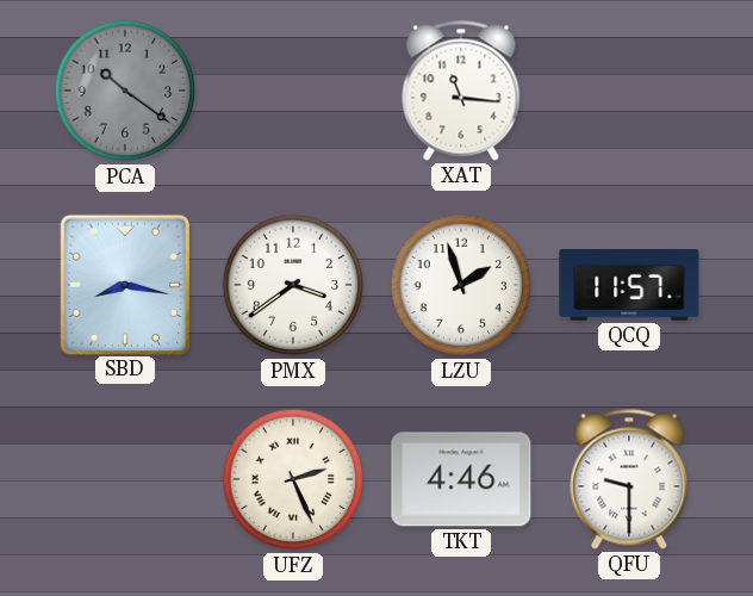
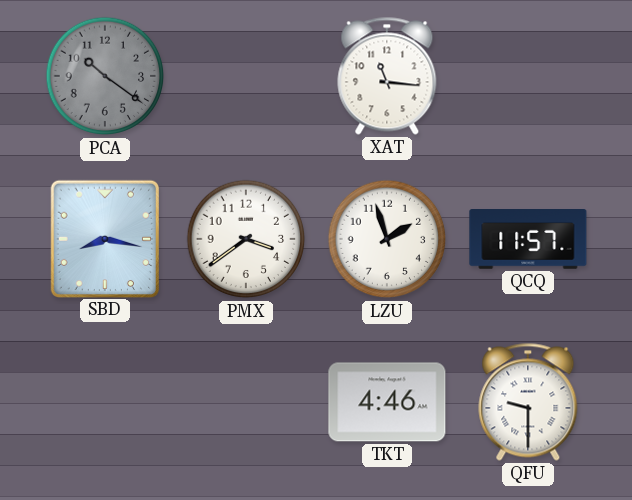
UFZ: 2:26 -> none
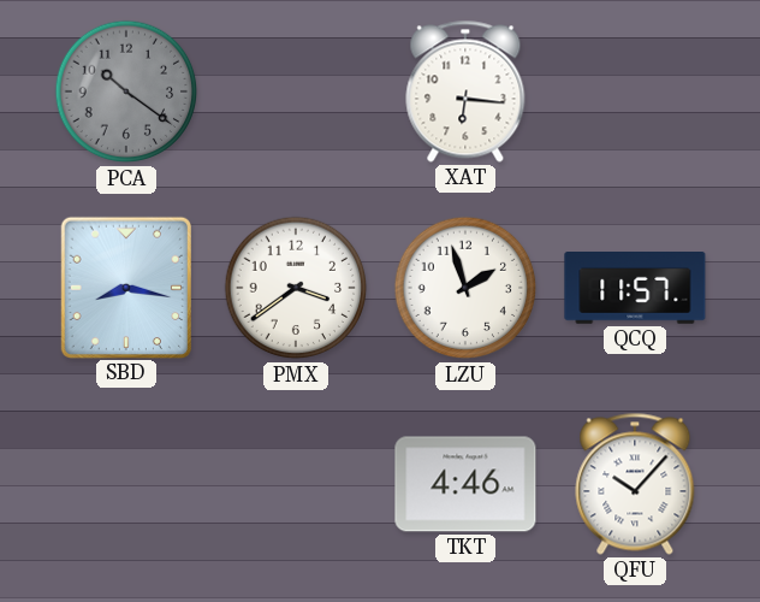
XAT: 11:16 -> 6:16
QFU: 9:30 -> 10:07
